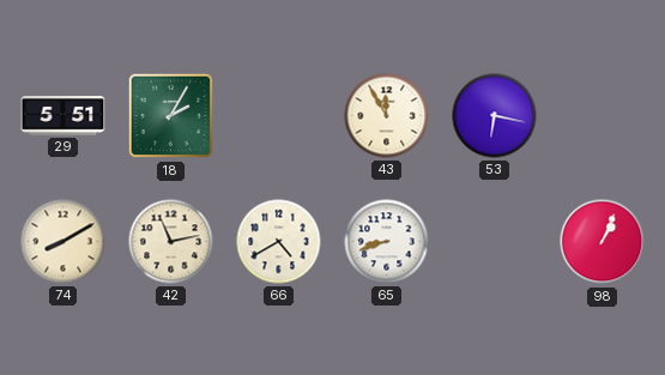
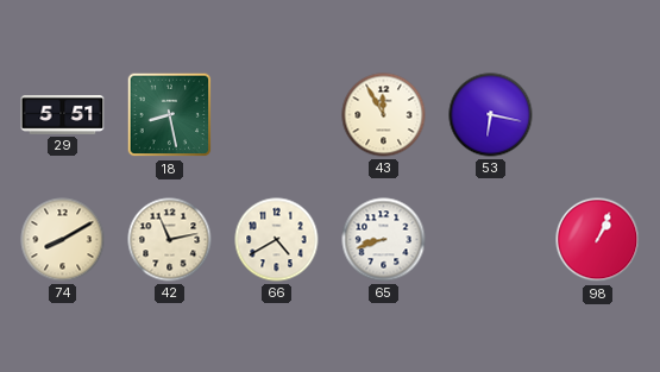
18: 2:05 -> 8:28
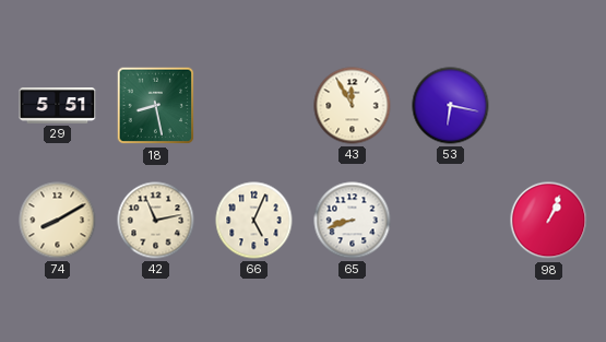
66: 4:40 -> 5:04
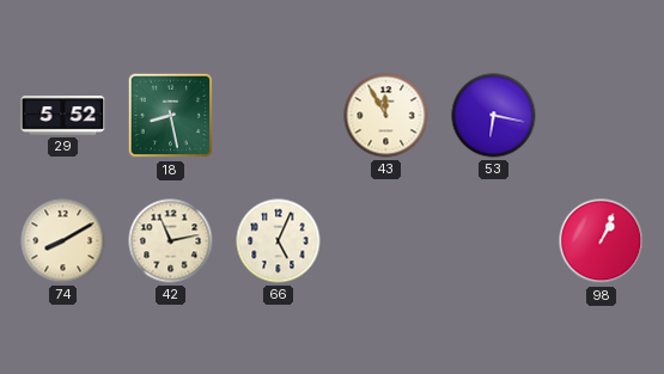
29: 5:51 -> 5:52
65: 8:42 -> none
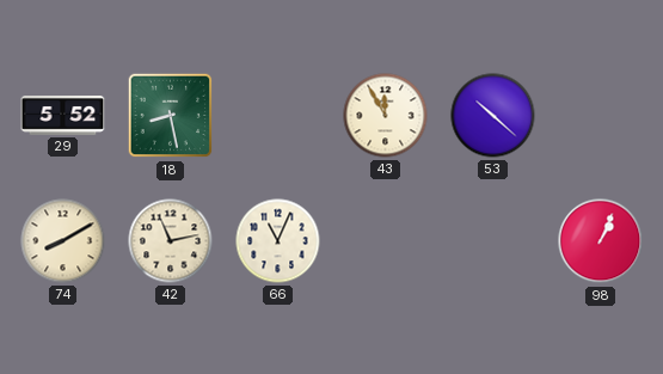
53: 6:17 -> 10:22
66: 5:04 -> 11:04
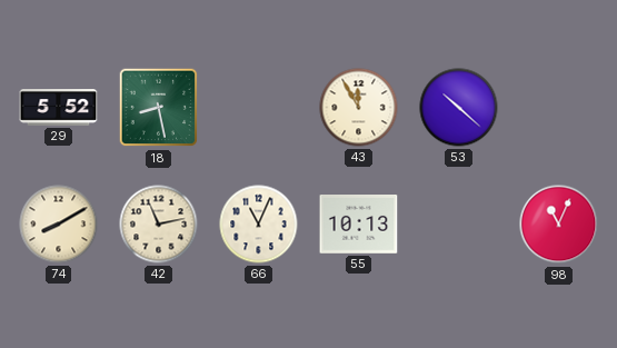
55: none -> 10:13
98: 1:04 -> 11:04
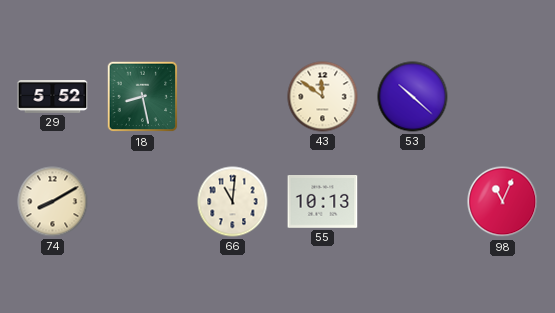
43: 11:55 -> 11:51
42: 11:13 -> none
66: 11:04 -> 11:01
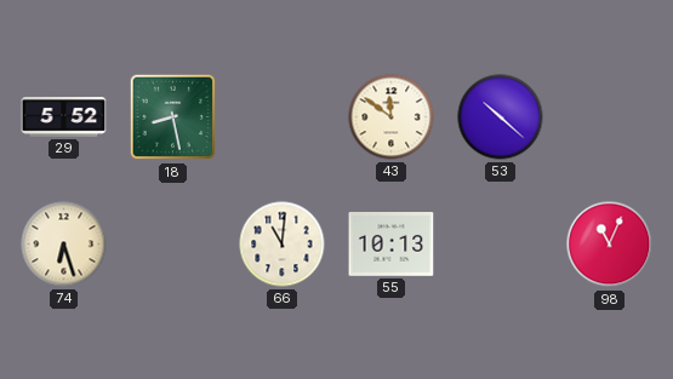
74: 8:10 -> 6:27
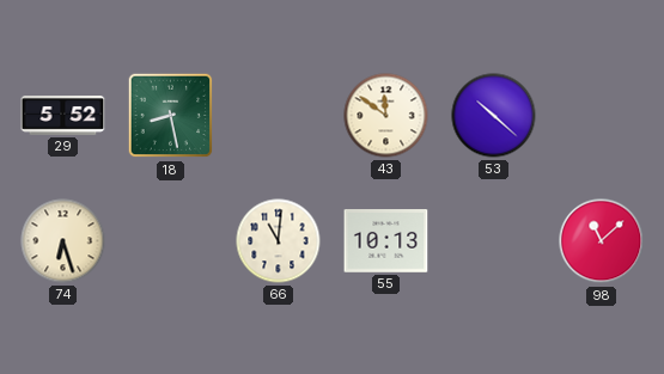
98: 11:04 -> 11:08
